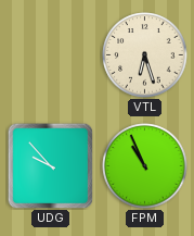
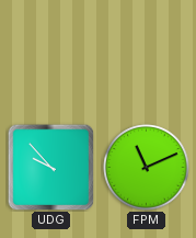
VTL: 6:27 -> none
FPM: 10:56 -> 11:11
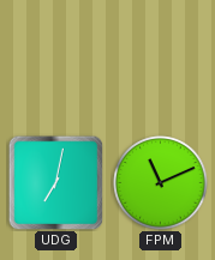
UDG: 9:53 -> 7:02
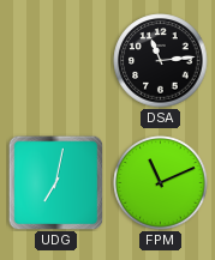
DSA: none -> 11:14
